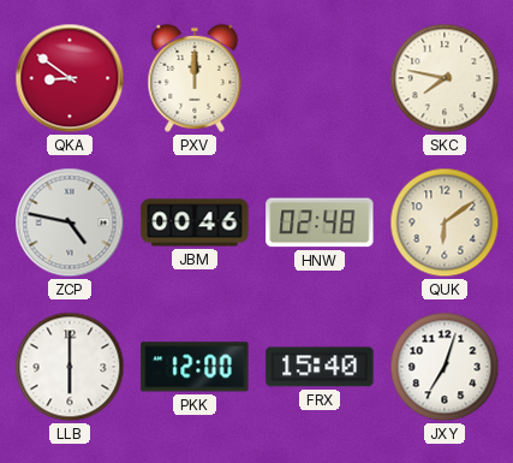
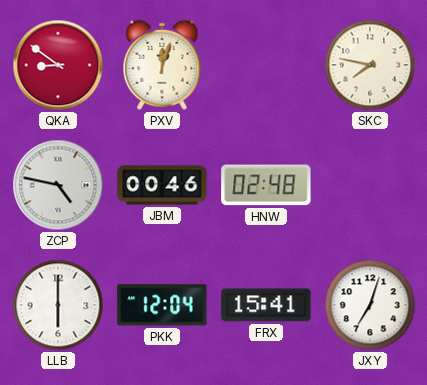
PXV: 12:00 -> 12:03
QUK: 6:09 -> none
PKK: 12:00 -> 12:04
FRX: 15:40 -> 15:41
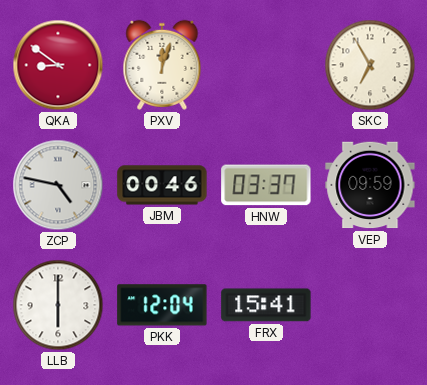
SKC: 7:47 -> 6:55
HNW: 02:48 -> 03:37
VEP: none -> 09:59
JXY: 7:03 -> none
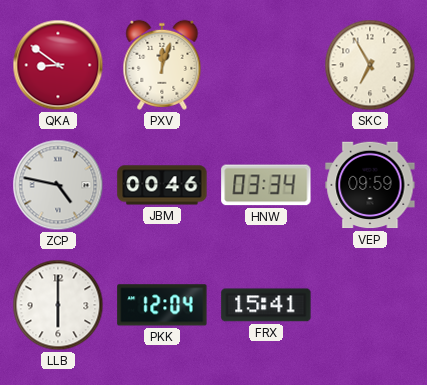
HNW: 03:37 -> 03:34
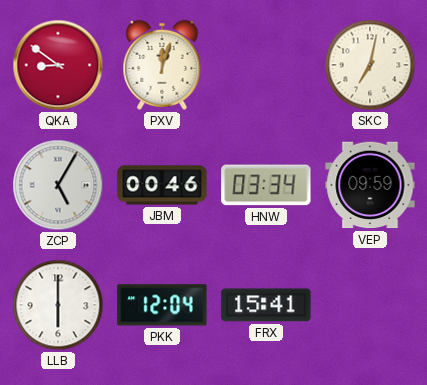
SKC: 6:55 -> 7:02
ZCP: 4:47 -> 5:05
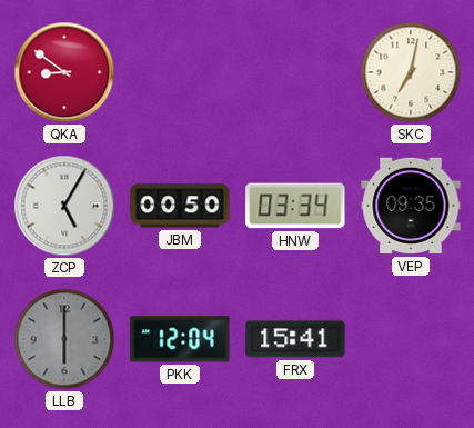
PXV: 12:03 -> none
JBM: 00:46 -> 00:50
VEP: 09:59 -> 09:35
LLB dial: white -> grey
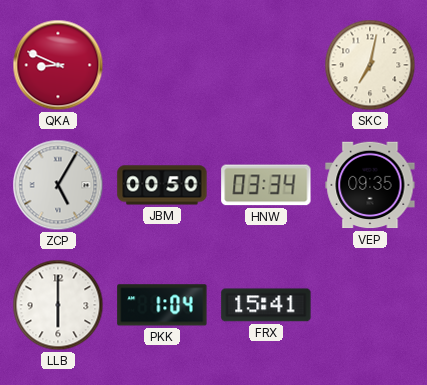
QKA: 8:51 -> 8:49
LLB dial: grey -> white
PKK: 12:04 -> 1:04
